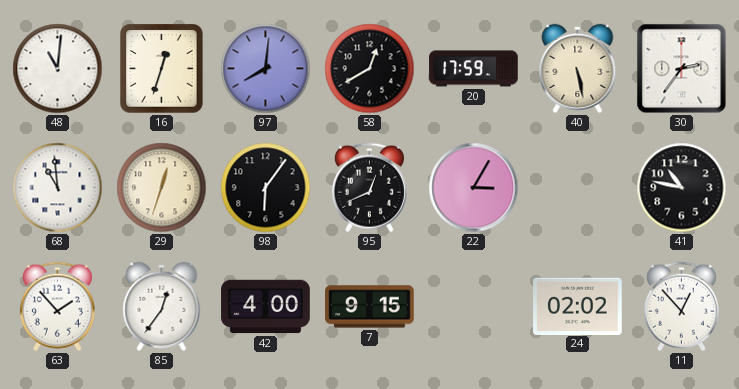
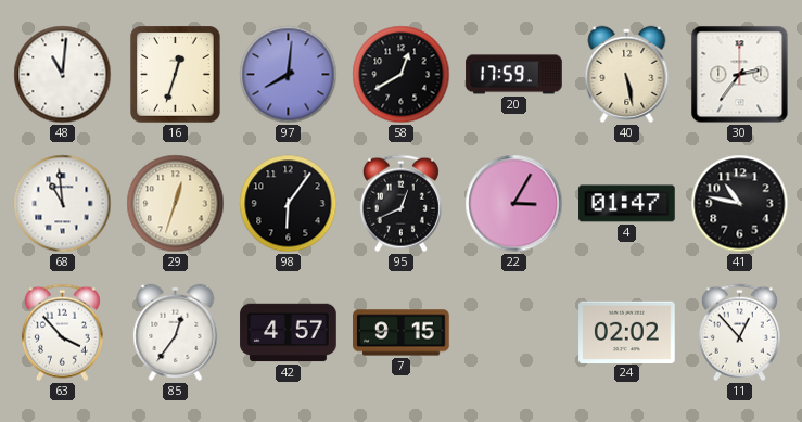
4: none -> 01:47
63: 1:53 -> 3:53
42: 4:00 -> 4:57
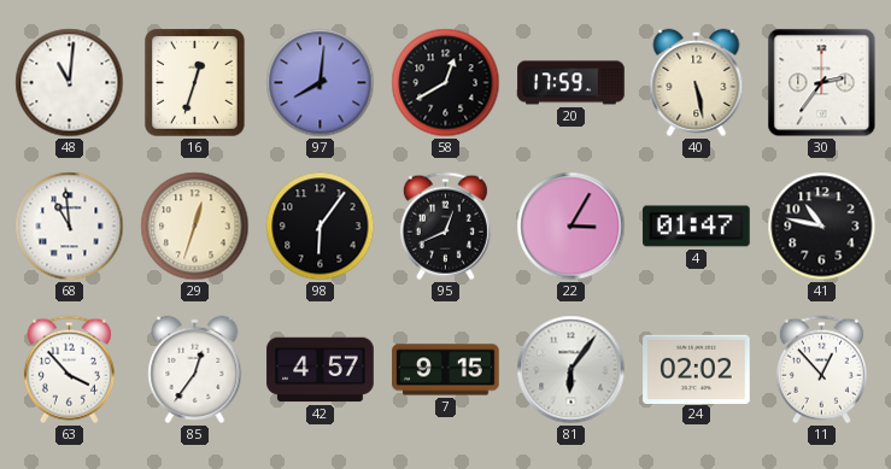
81: none -> 6:06
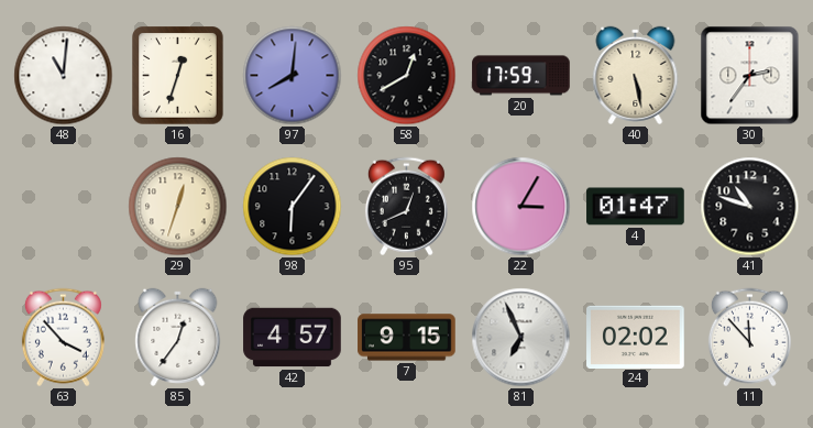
68: 10:59 -> none
41: 10:47 -> 10:48
81: 6:06 -> 6:56
11: 12:53 -> 11:53
